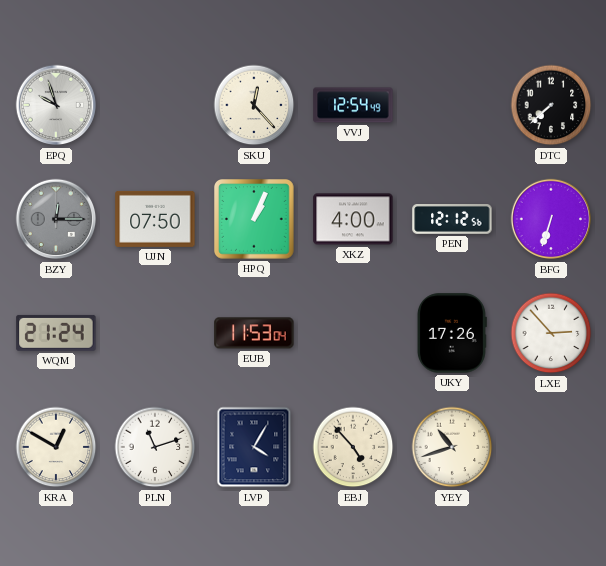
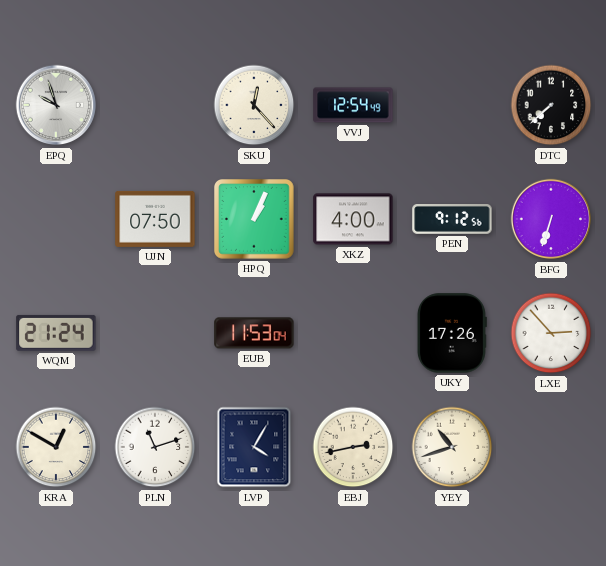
BZY: 12:15 -> none
PEN: 12:12 -> 9:12
EBJ: 4:53 -> 2:43
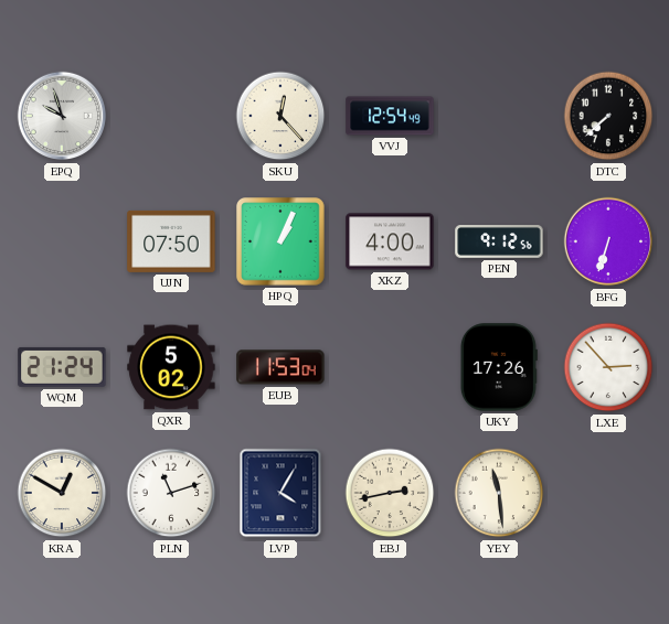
QXR: none -> 5:02
YEY: 10:42 -> 11:29
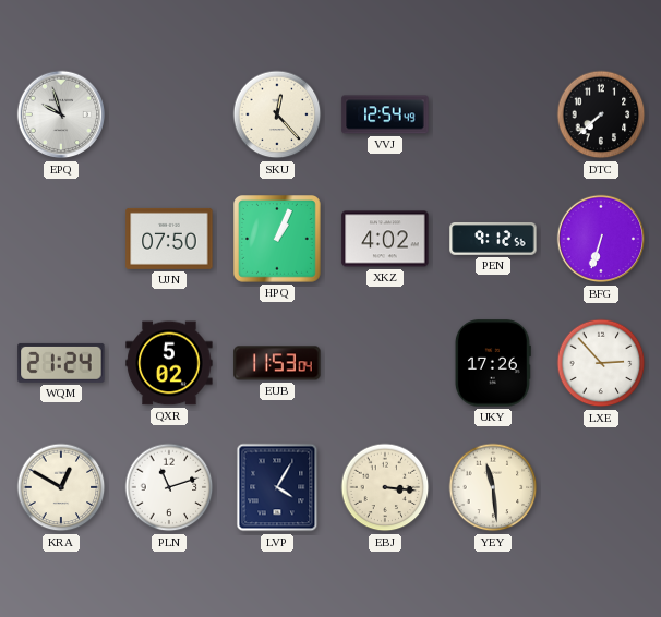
XKZ: 4:00 -> 4:02
EBJ: 2:43 -> 3:16
